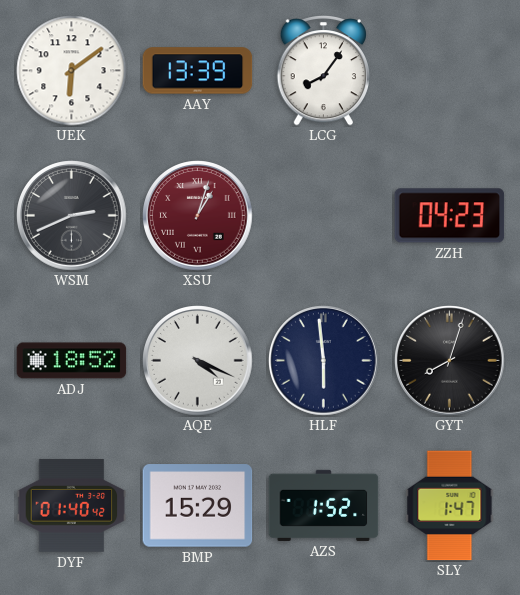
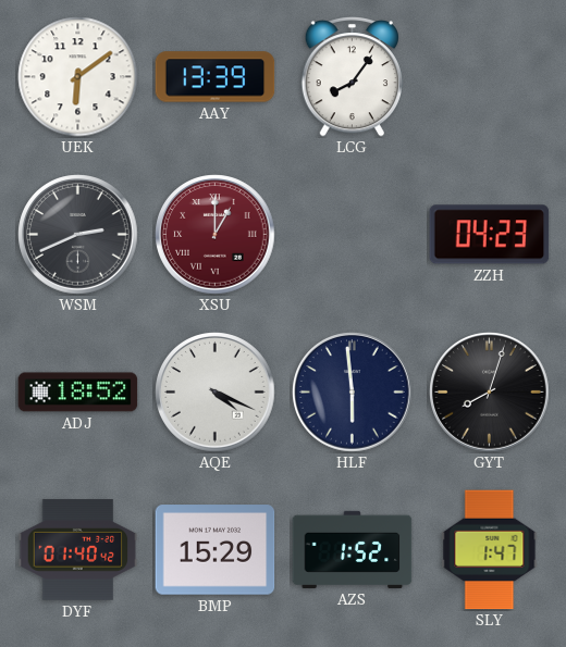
XSU: 1:03 -> 1:00
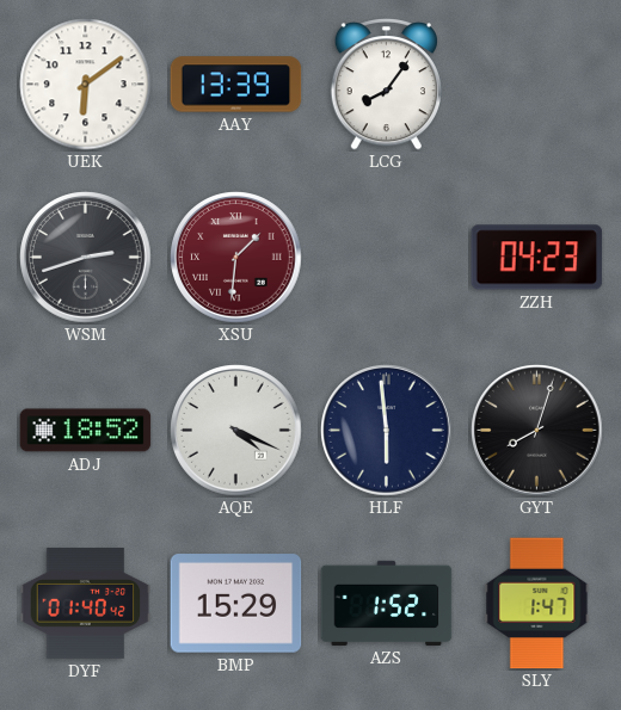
WSM: 2:41 -> 2:42
XSU: 1:00 -> 1:31
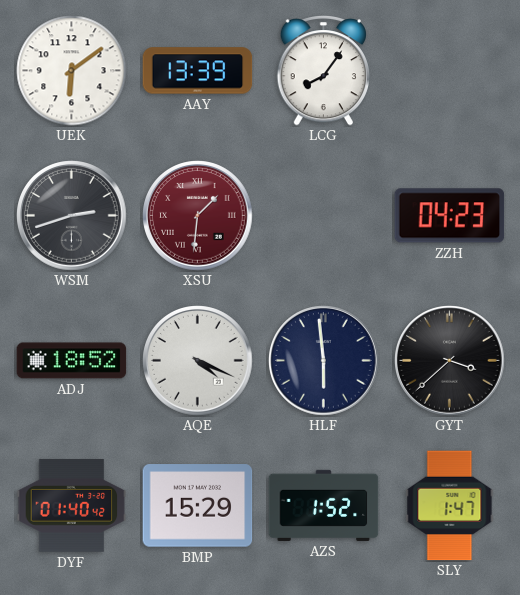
GYT: 8:03 -> 3:38
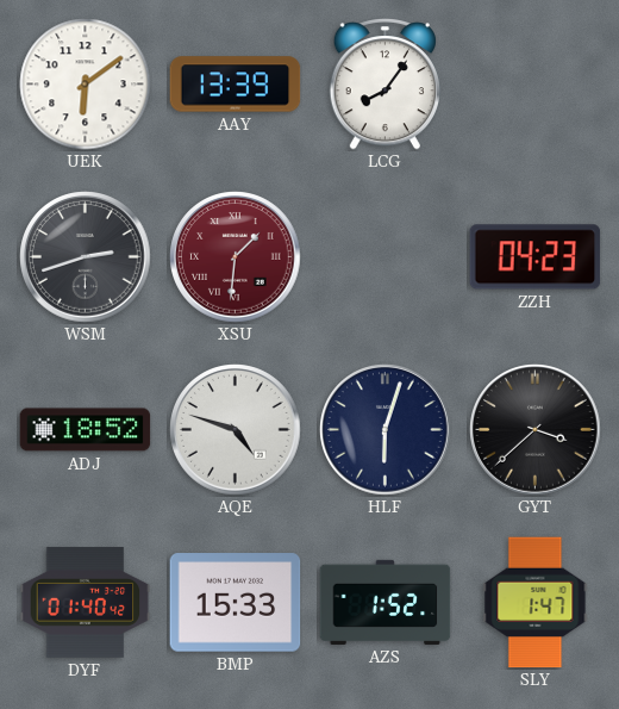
AQE: 4:19 -> 4:48
HLF: 5:59 -> 6:03
BMP: 15:29 -> 15:33
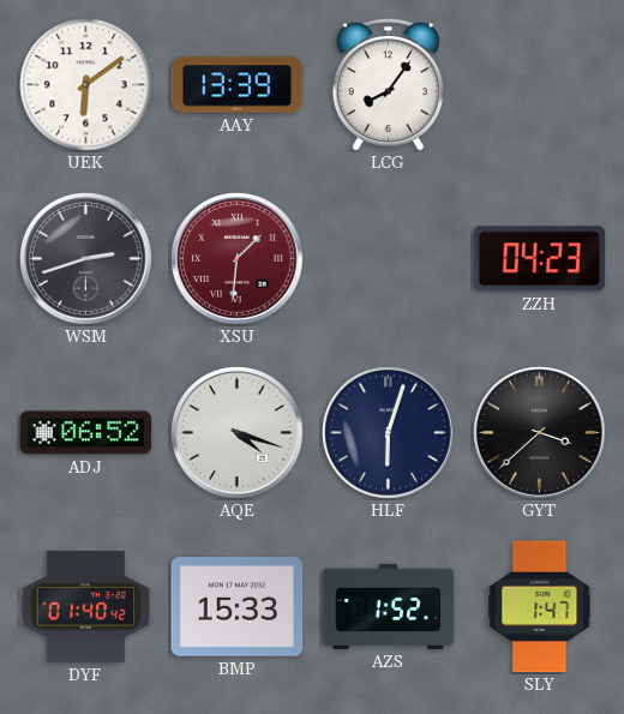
ADJ: 18:52 -> 06:52
AQE: 4:48 -> 4:18
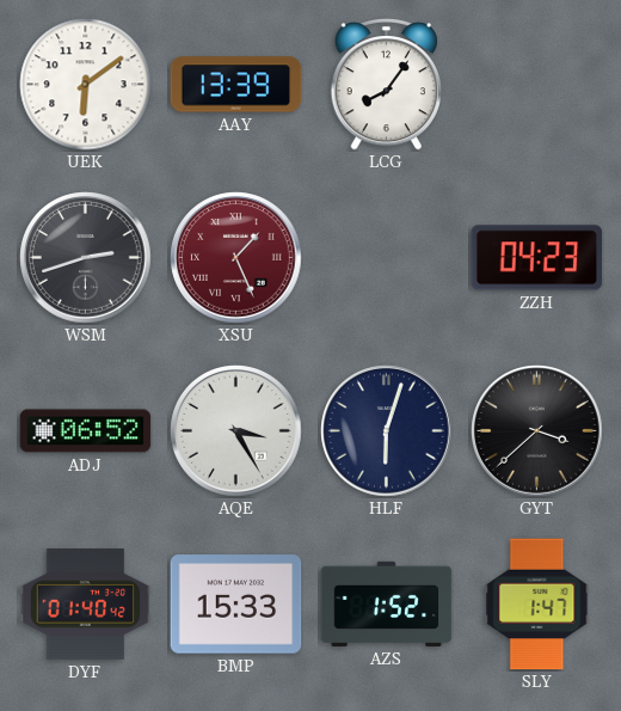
XSU: 1:31 -> 1:26
AQE: 4:18 -> 3:25
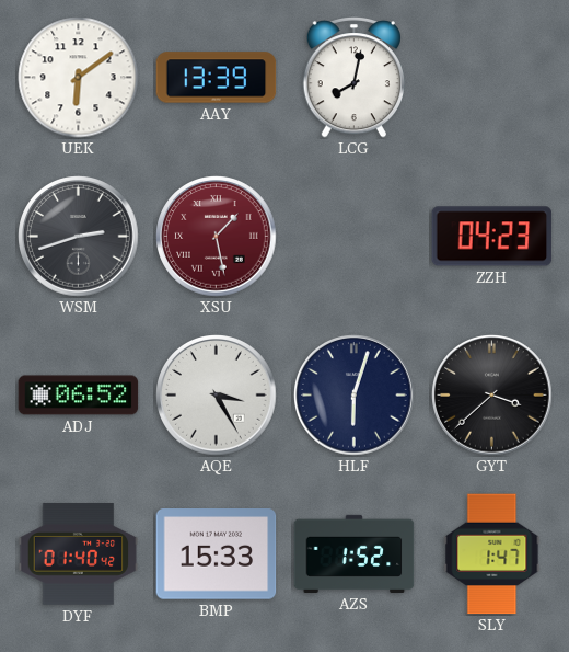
LCG: 8:06 -> 8:02
XSU: 1:26 -> 1:28
